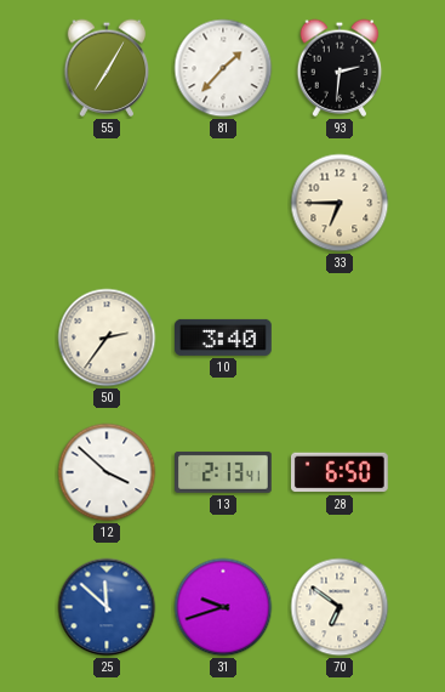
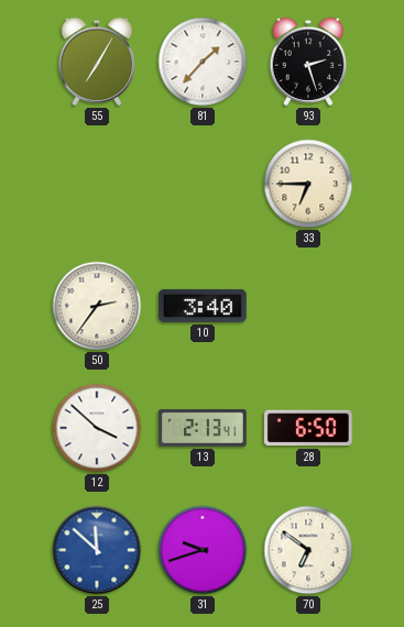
93: 2:31 -> 2:27
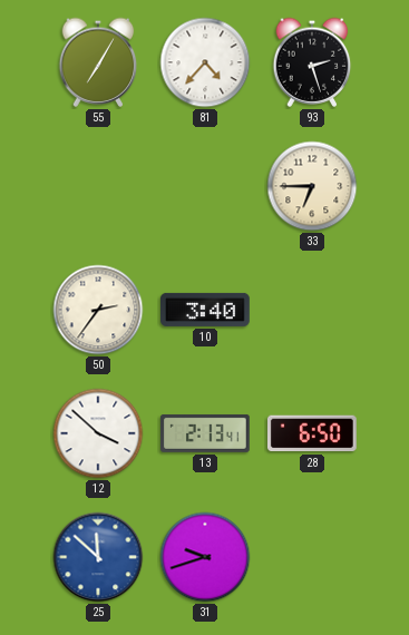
81: 1:37 -> 4:37
70: 6:51 -> none
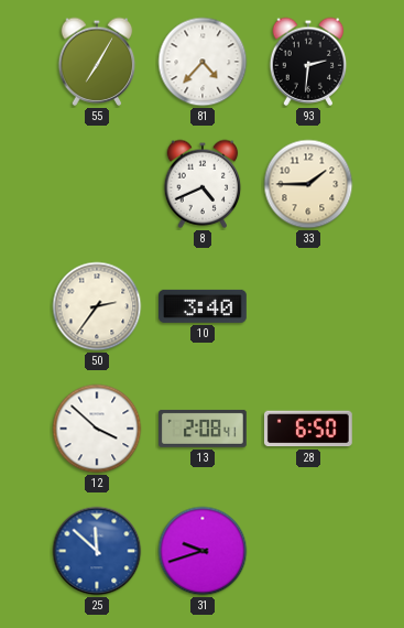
93: 2:27 -> 2:31
8: none -> 4:41
33: 6:45 -> 1:45
13: 2:13 -> 2:08
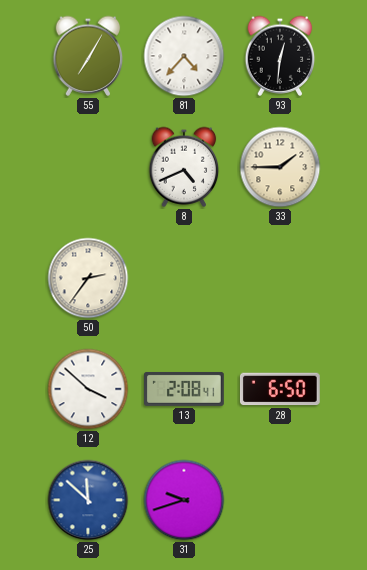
93: 2:31 -> 12:31
10: 3:40 -> none
